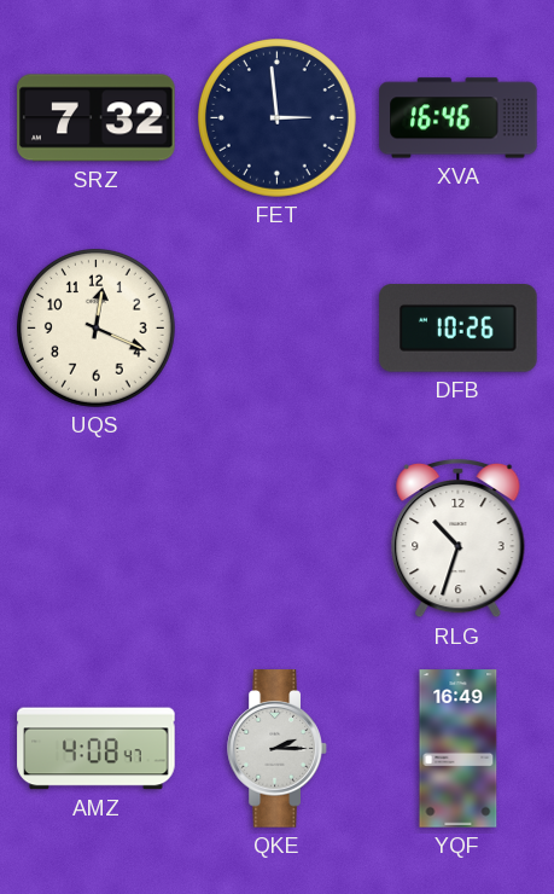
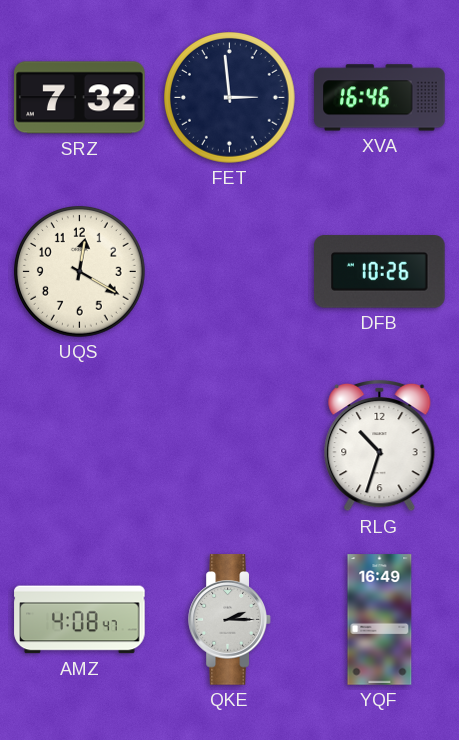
UQS: 12:19 -> 12:20
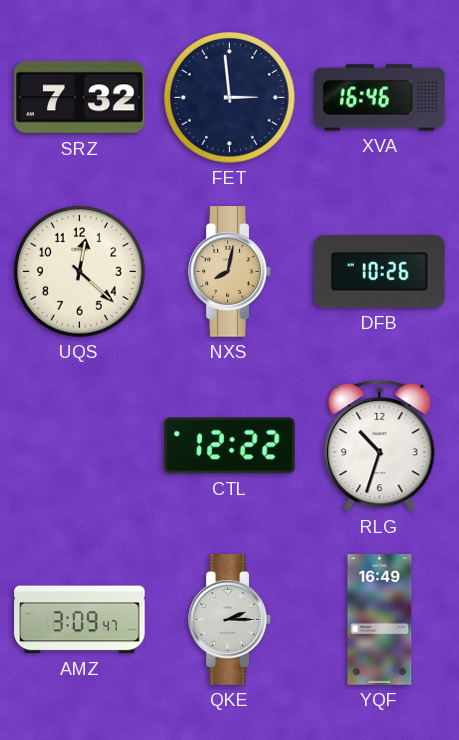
UQS: 12:20 -> 12:22
NXS: none -> 8:02
CTL: none -> 12:22
AMZ: 4:08 -> 3:09
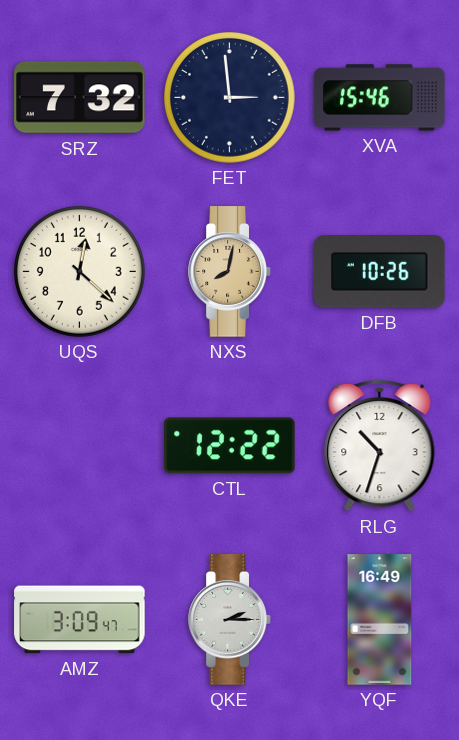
XVA: 16:46 -> 15:46
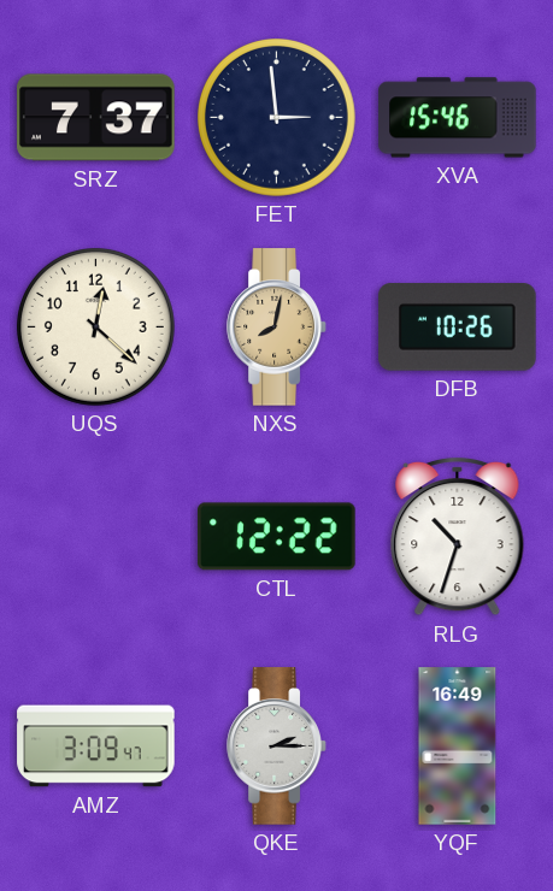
SRZ: 7:32 -> 7:37
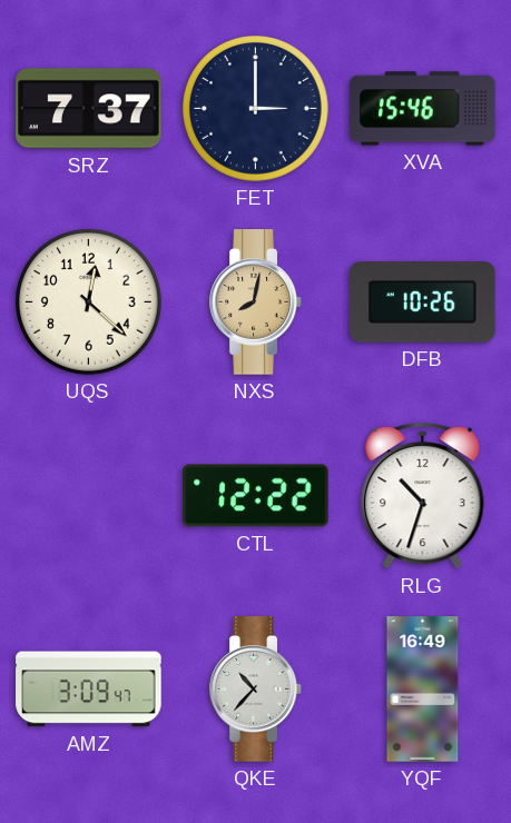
FET: 2:59 -> 3:00
QKE: 2:15 -> 10:37
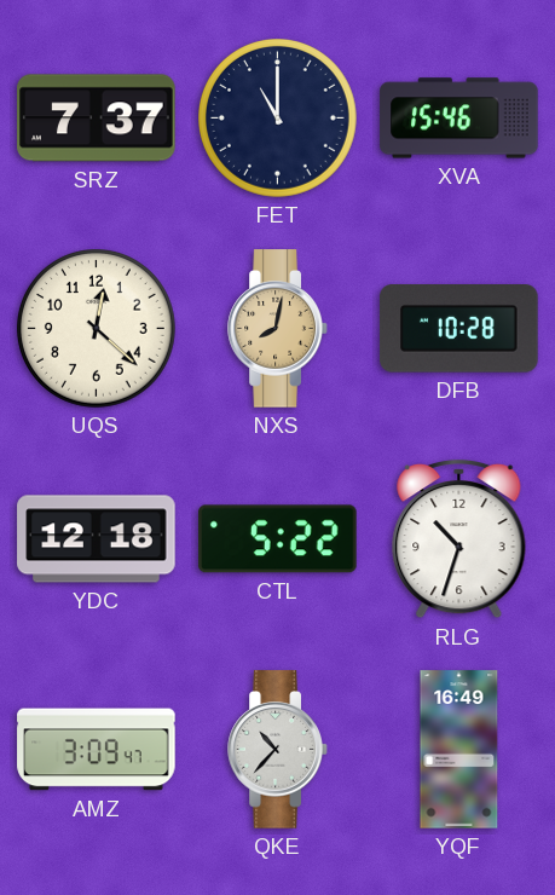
FET: 3:00 -> 11:00
DFB: 10:26 -> 10:28
YDC: none -> 12:18
CTL: 12:22 -> 5:22
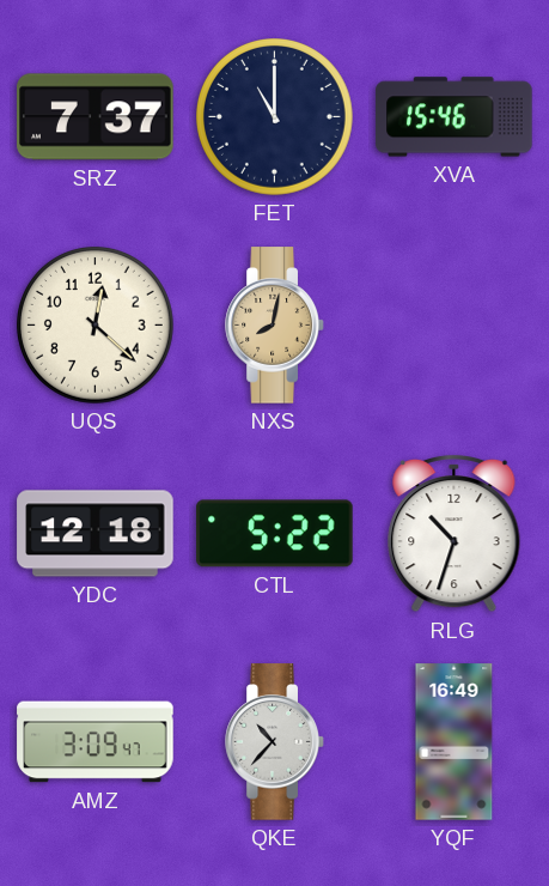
DFB: 10:28 -> none
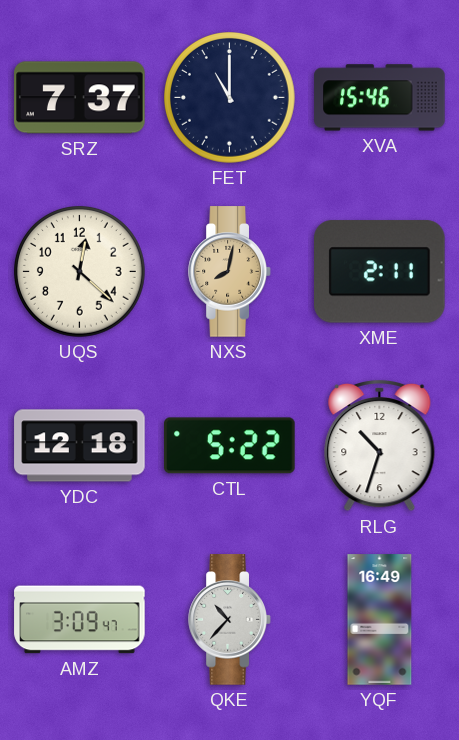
XME: none -> 2:11
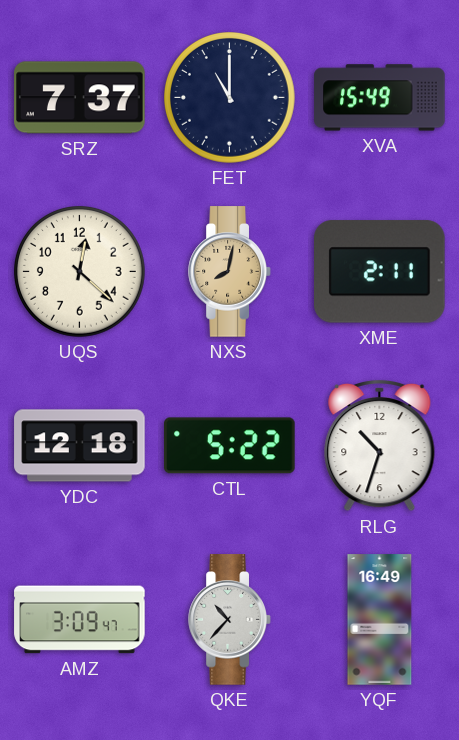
XVA: 15:46 -> 15:49
